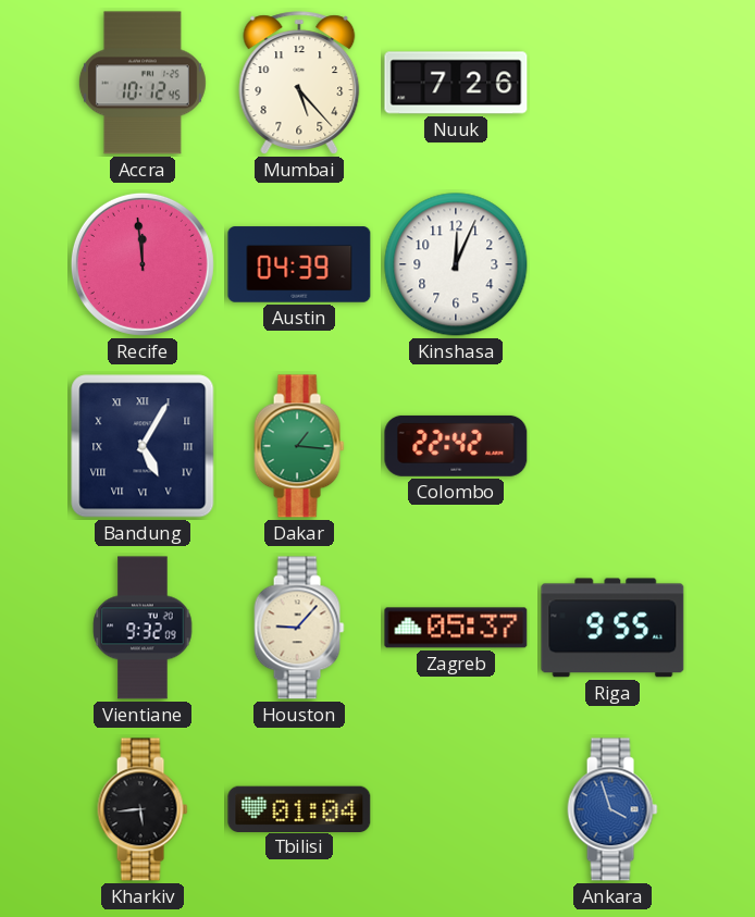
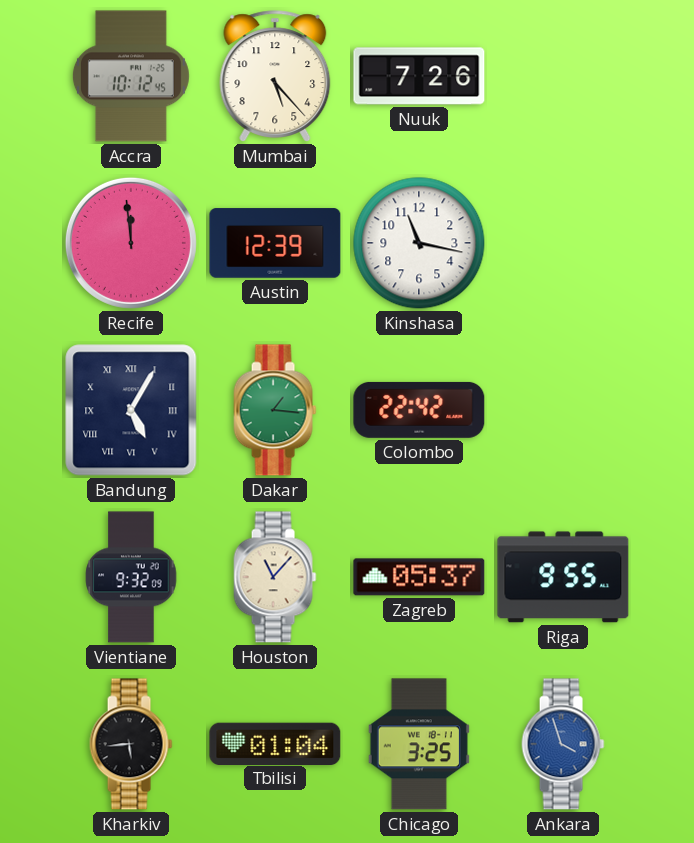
Austin: 04:39 -> 12:39
Kinshasa: 12:04 -> 11:17
Houston: 9:07 -> 11:07
Chicago: none -> 3:25
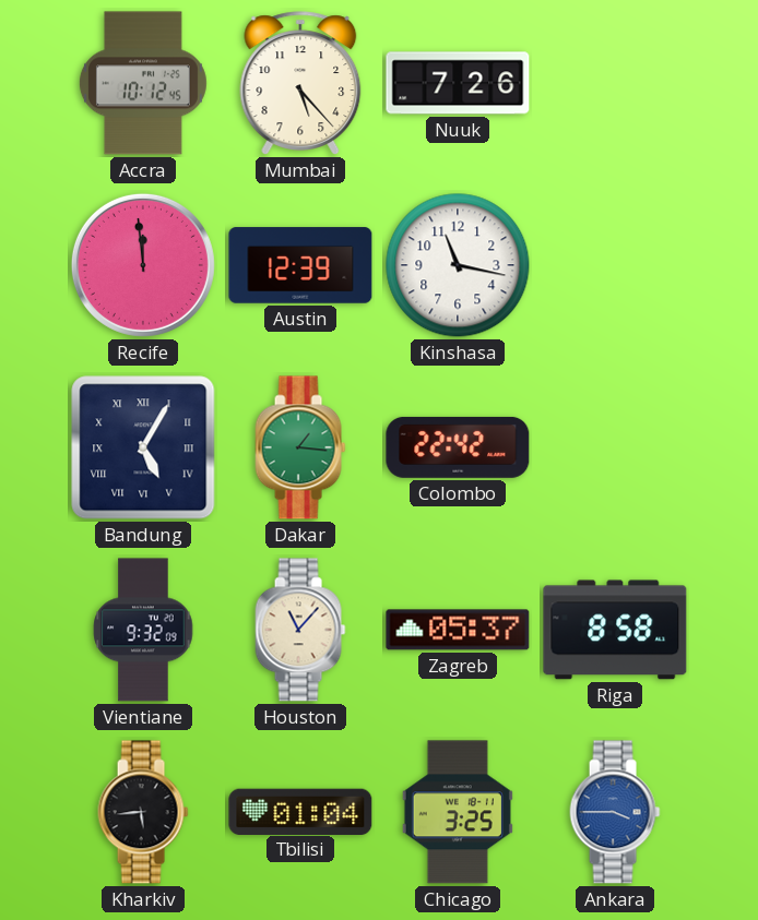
Riga: 9:55 -> 8:58
Ankara: 3:57 -> 3:45
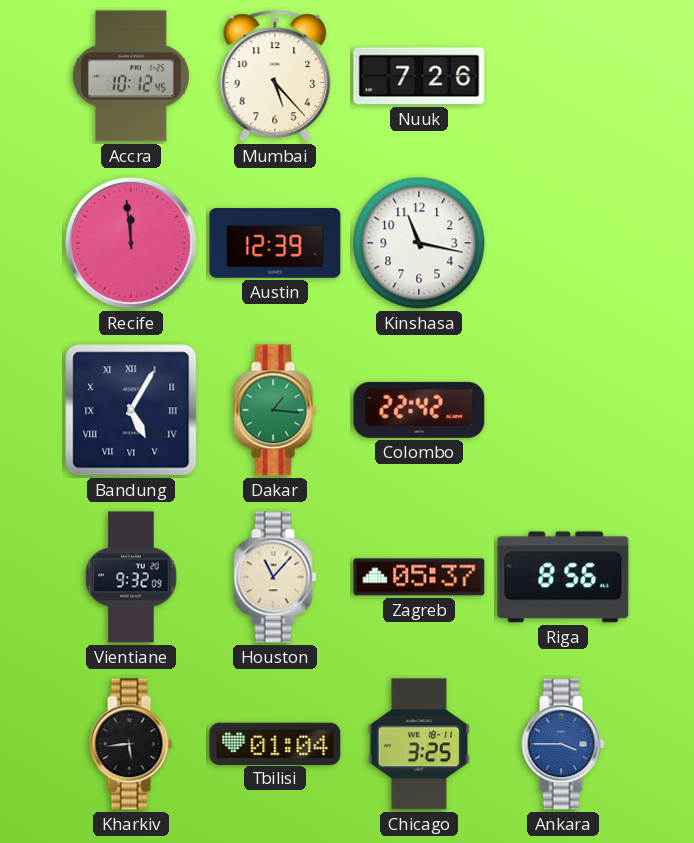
Riga: 8:58 -> 8:56
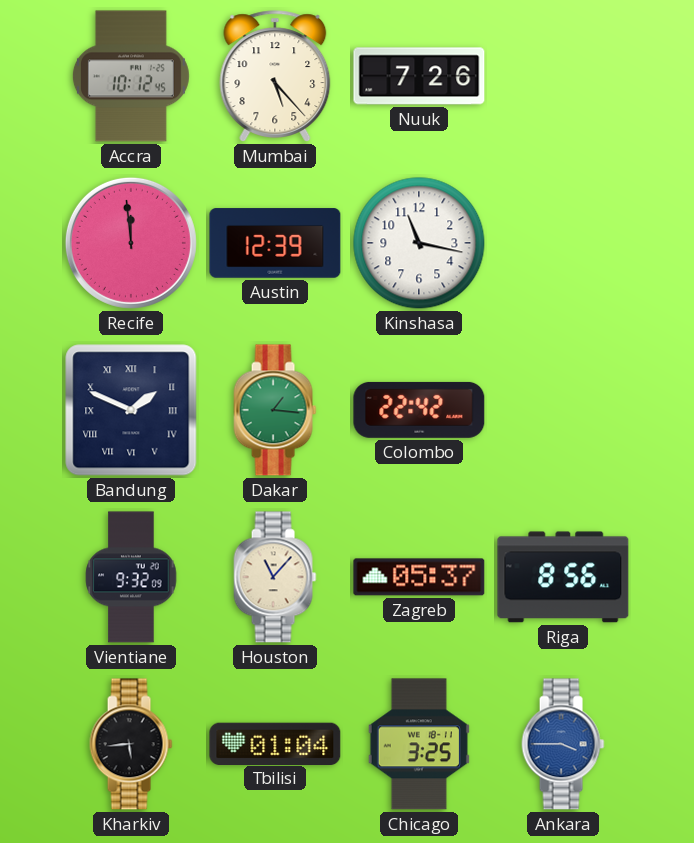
Bandung: 5:05 -> 1:49
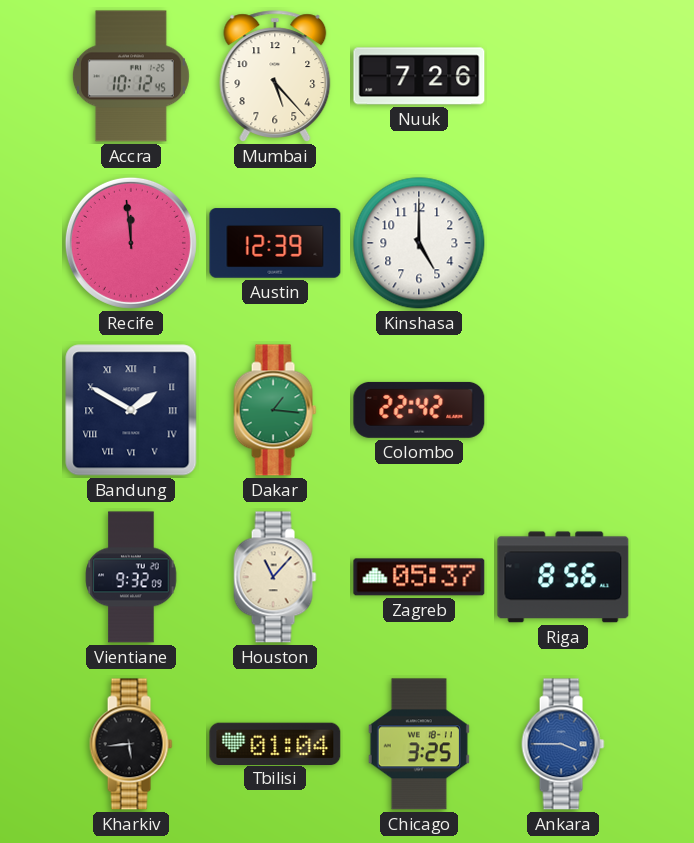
Kinshasa: 11:17 -> 5:00
Bandung: 1:49 -> 1:50
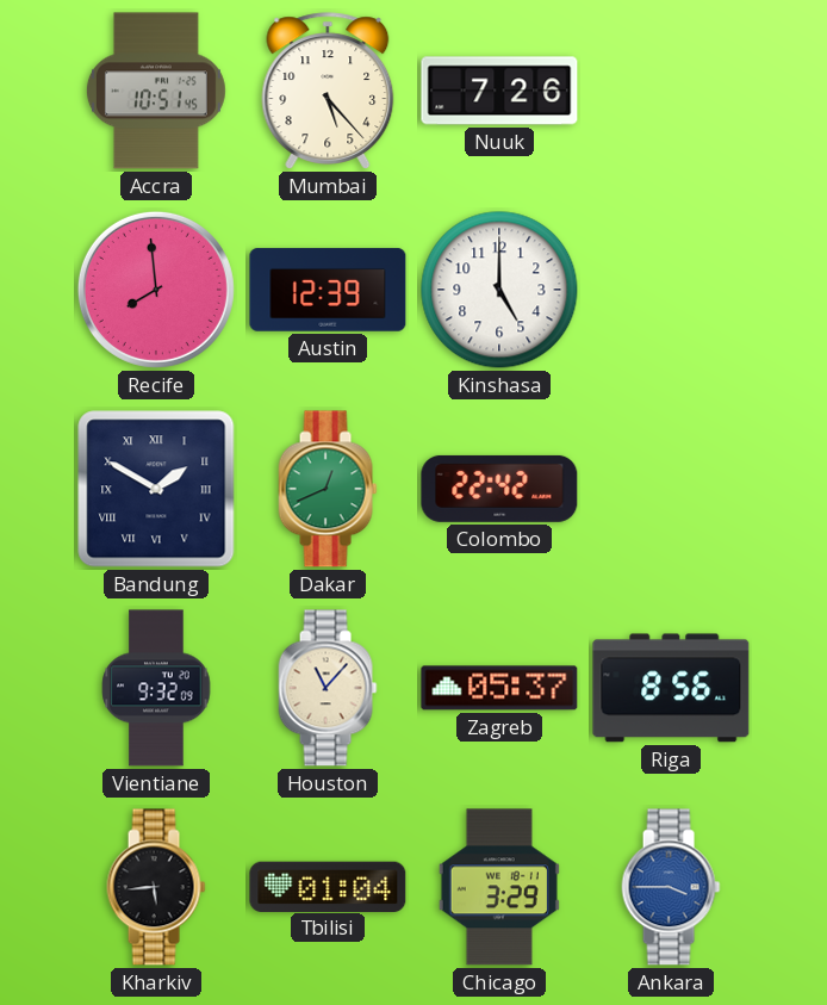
Accra: 10:12 -> 10:51
Recife: 11:59 -> 7:59
Dakar: 1:16 -> 12:41
Chicago: 3:25 -> 3:29
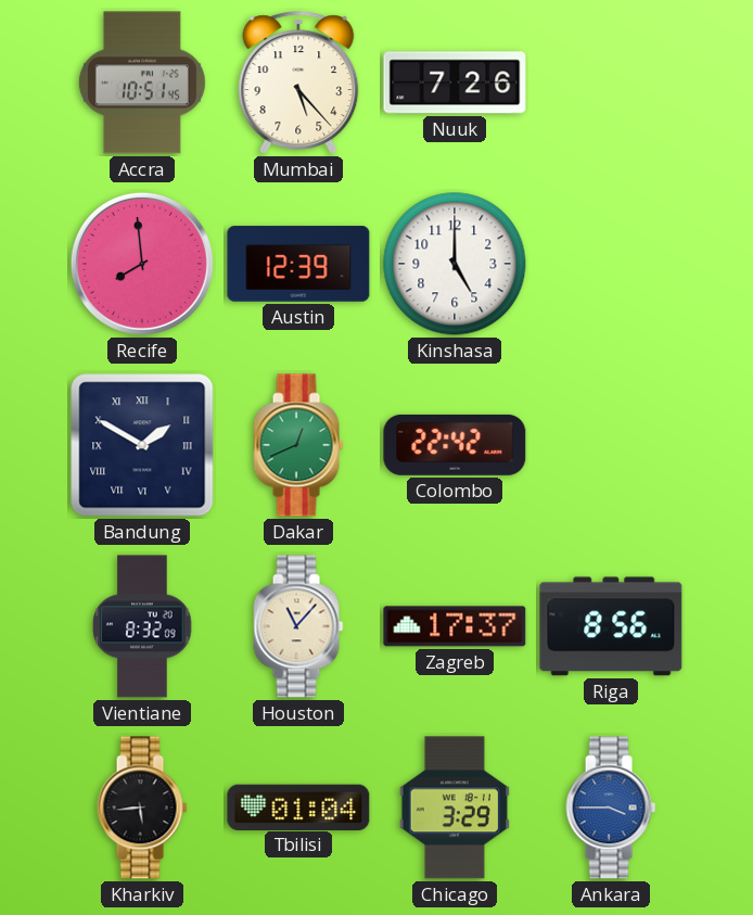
Vientiane: 9:32 -> 8:32
Zagreb: 05:37 -> 17:37
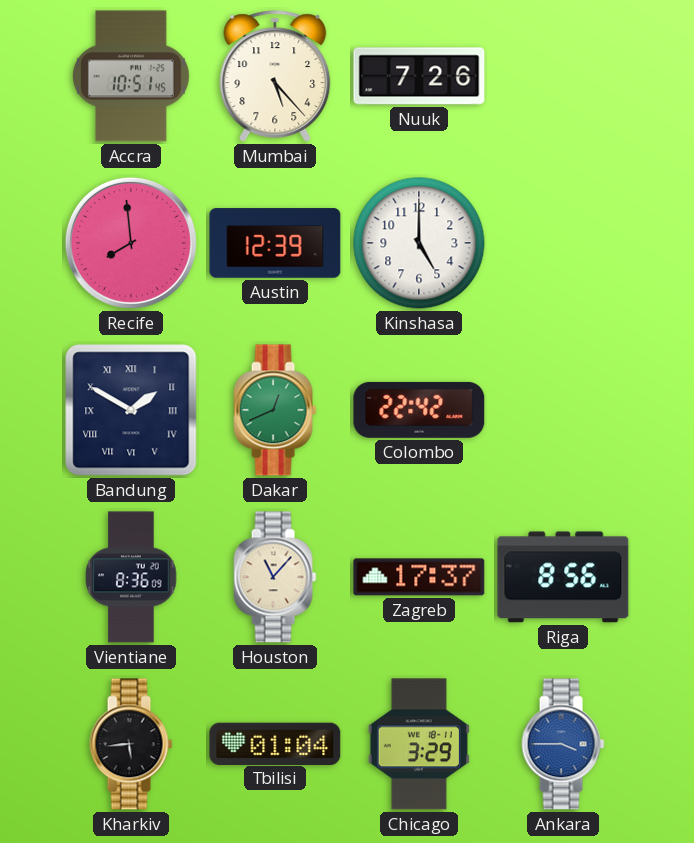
Vientiane: 8:32 -> 8:36
